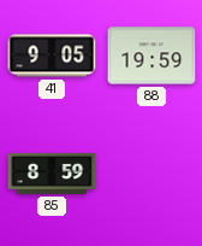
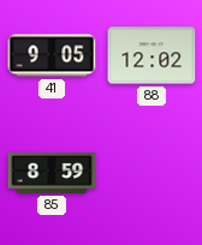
88: 19:59 -> 12:02
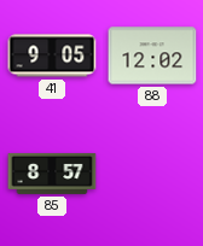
85: 8:59 -> 8:57
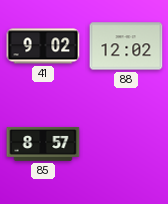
41: 9:05 -> 9:02
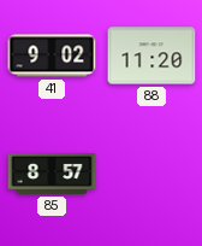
88: 12:02 -> 11:20
